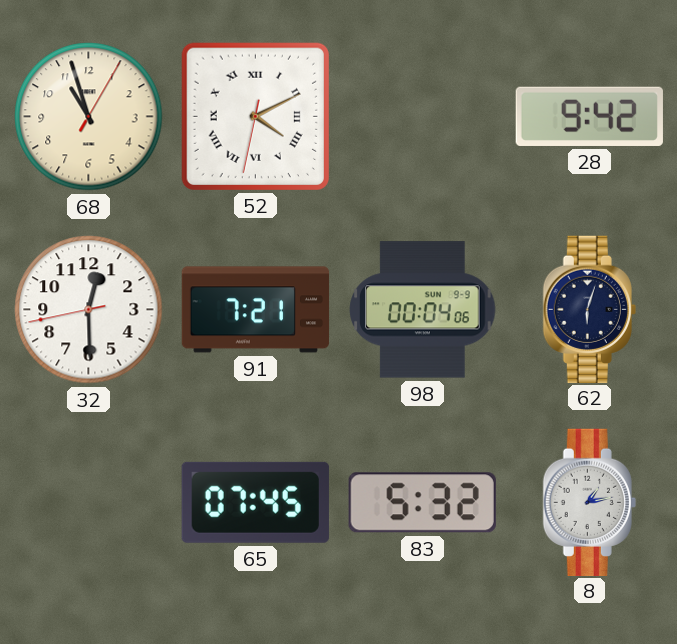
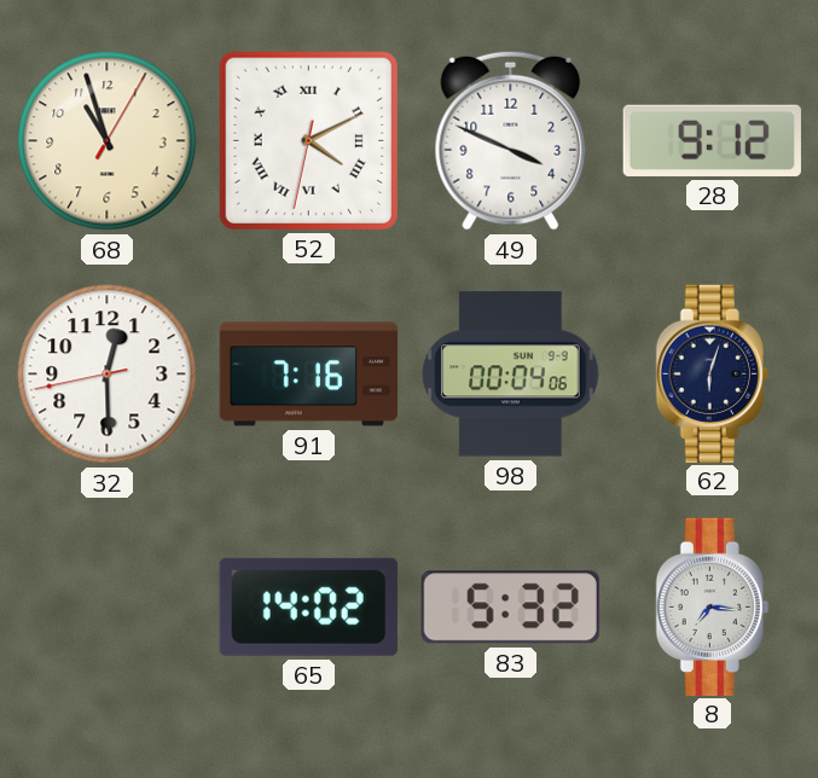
49: none -> 3:49
28: 9:42 -> 9:12
91: 7:21 -> 7:16
65: 07:45 -> 14:02
8: 1:13 -> 7:16
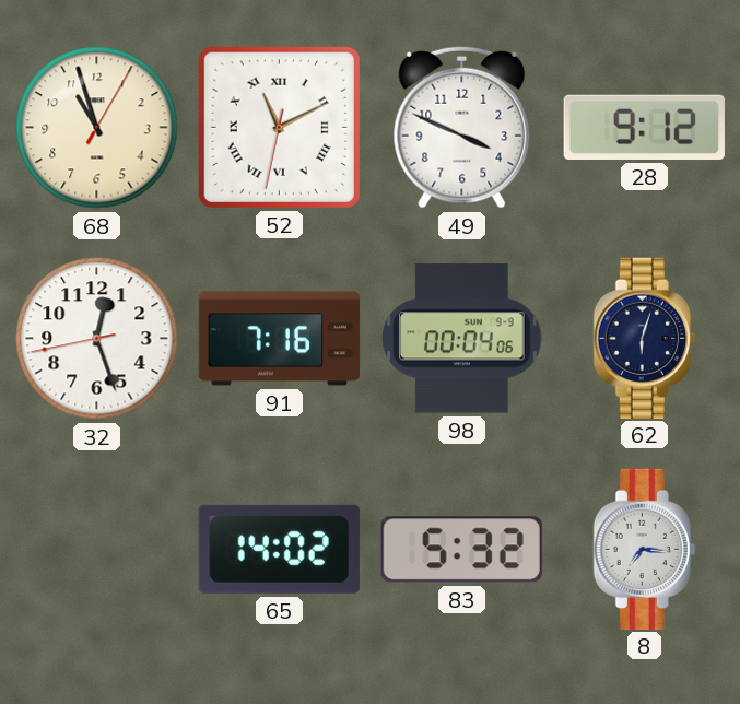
52: 4:10 -> 11:10
32: 12:29 -> 12:26
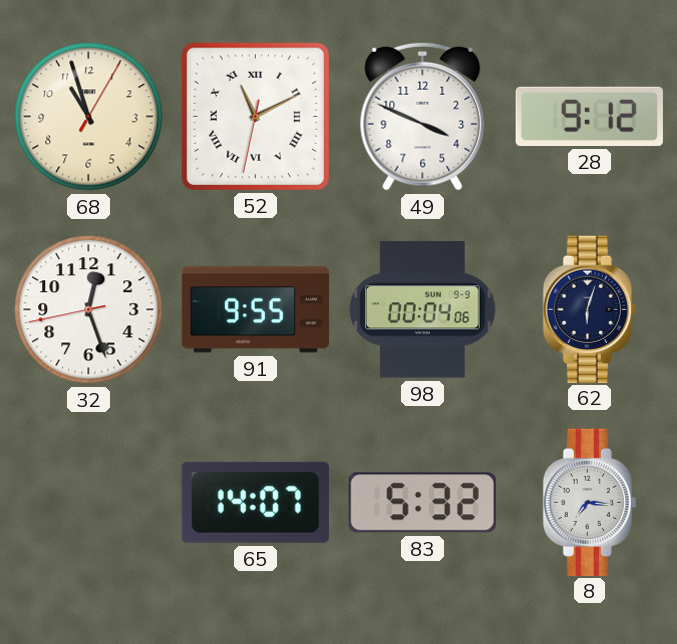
91: 7:16 -> 9:55
65: 14:02 -> 14:07
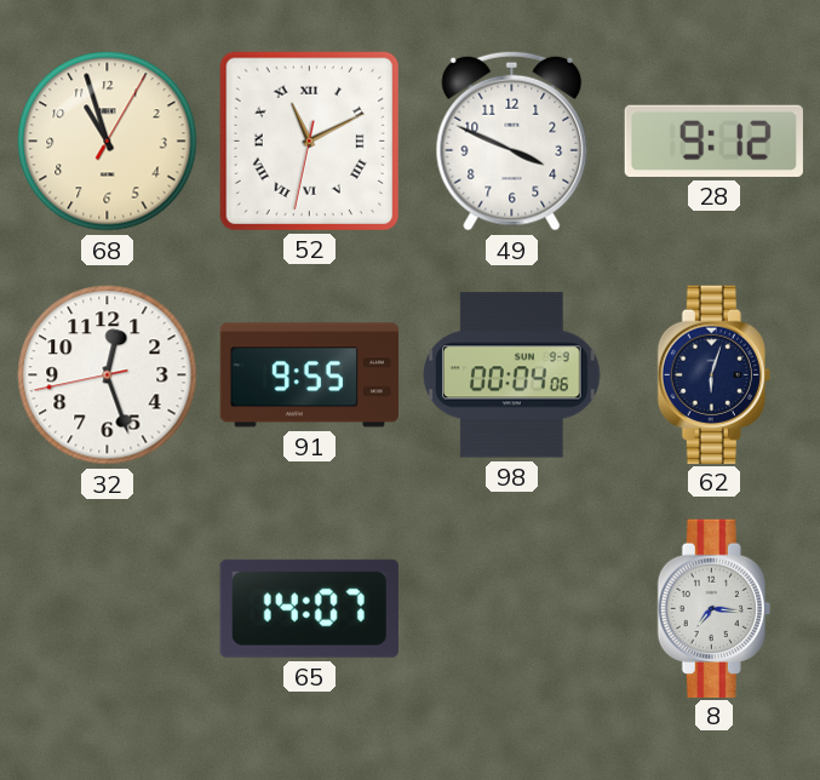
83: 5:32 -> none
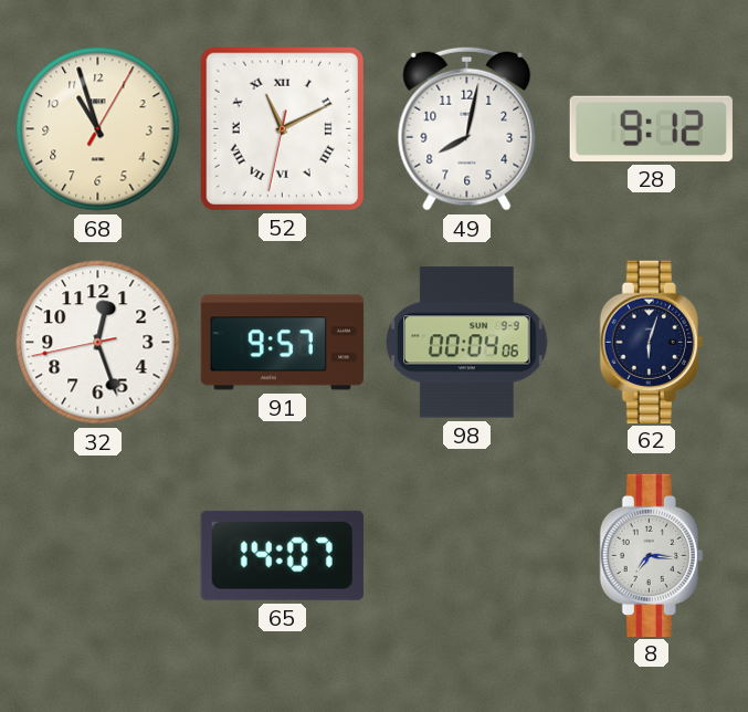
49: 3:49 -> 8:02
91: 9:55 -> 9:57
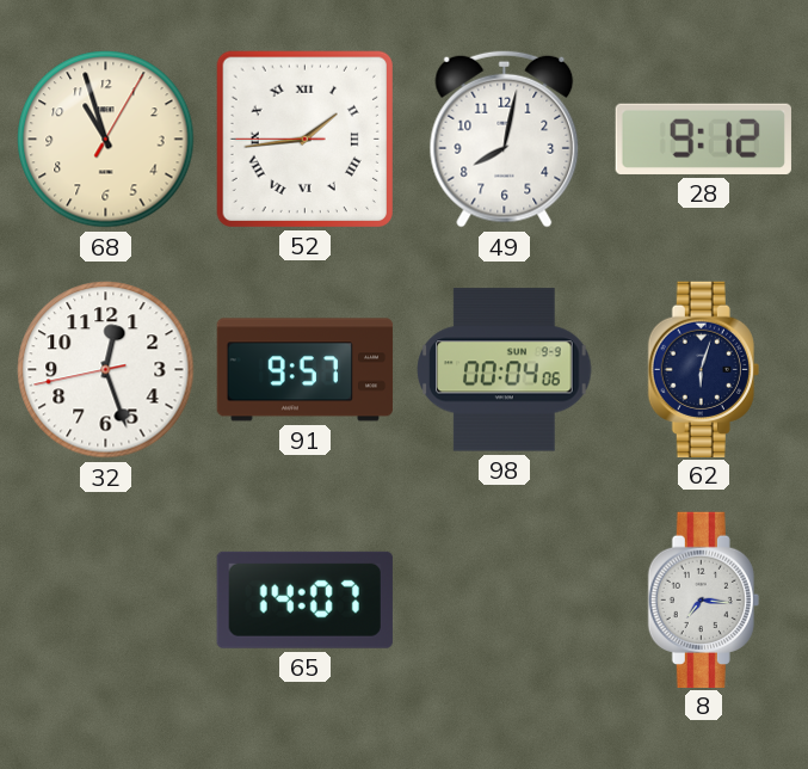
52: 11:10 -> 1:43
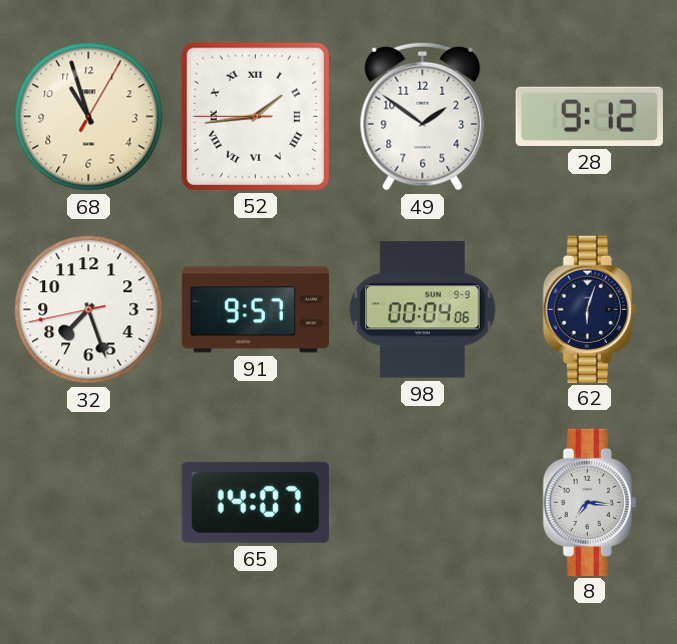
49: 8:02 -> 1:51
32: 12:26 -> 7:26
